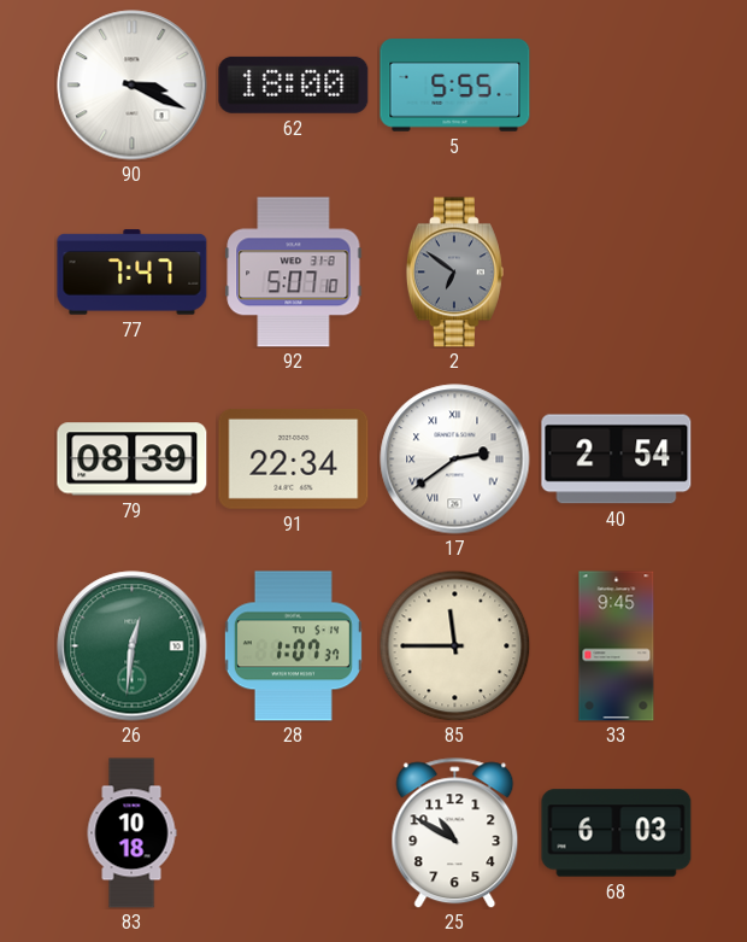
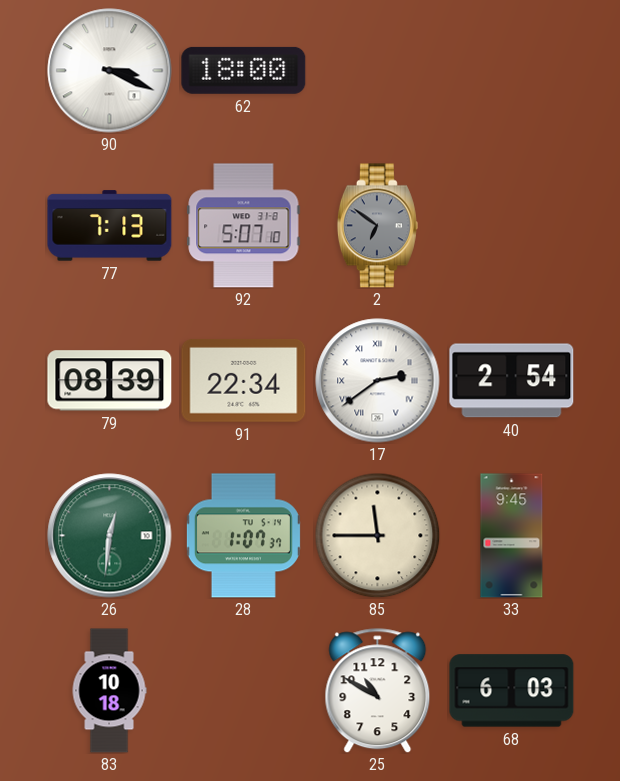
5: 5:55 -> none
77: 7:47 -> 7:13
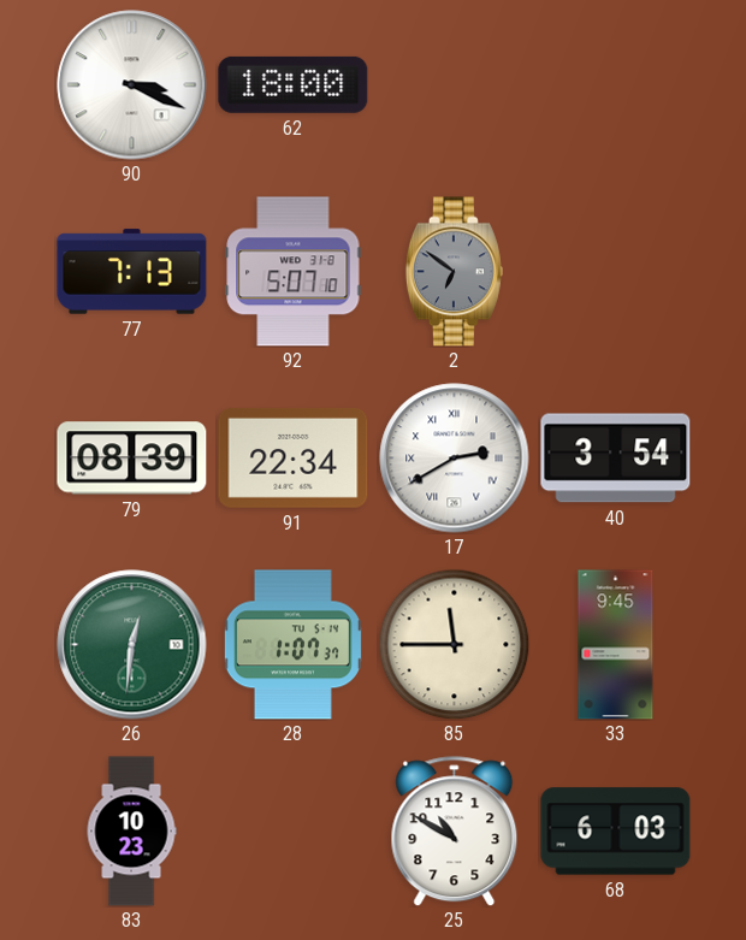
17: 2:39 -> 2:40
40: 2:54 -> 3:54
83: 10:18 -> 10:23
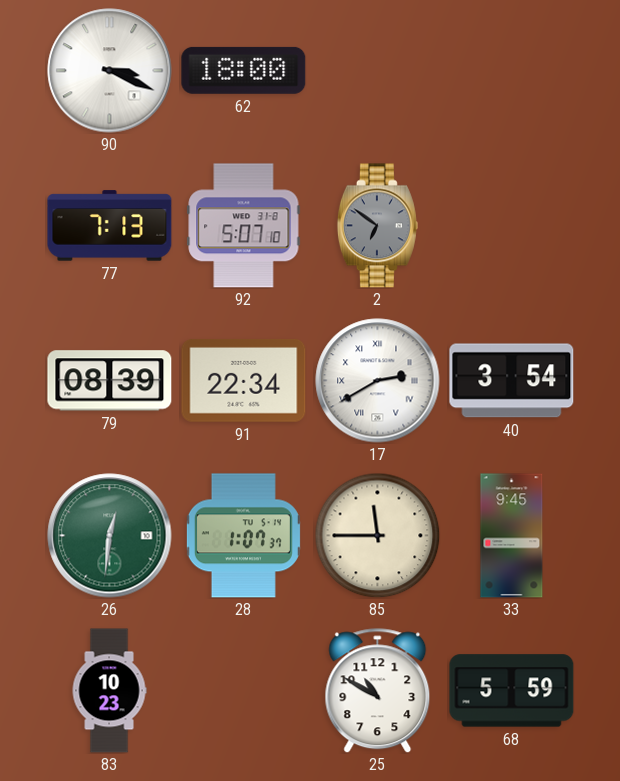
68: 6:03 -> 5:59
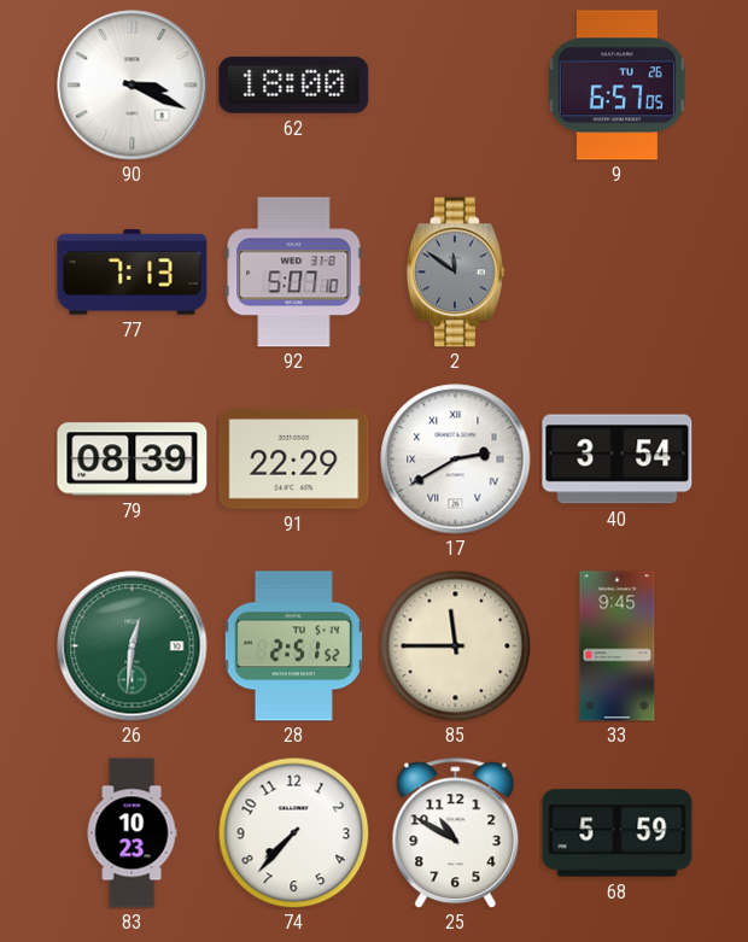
9: none -> 6:57
2: 6:51 -> 11:51
91: 22:34 -> 22:29
28: 1:07 -> 2:51
74: none -> 7:37
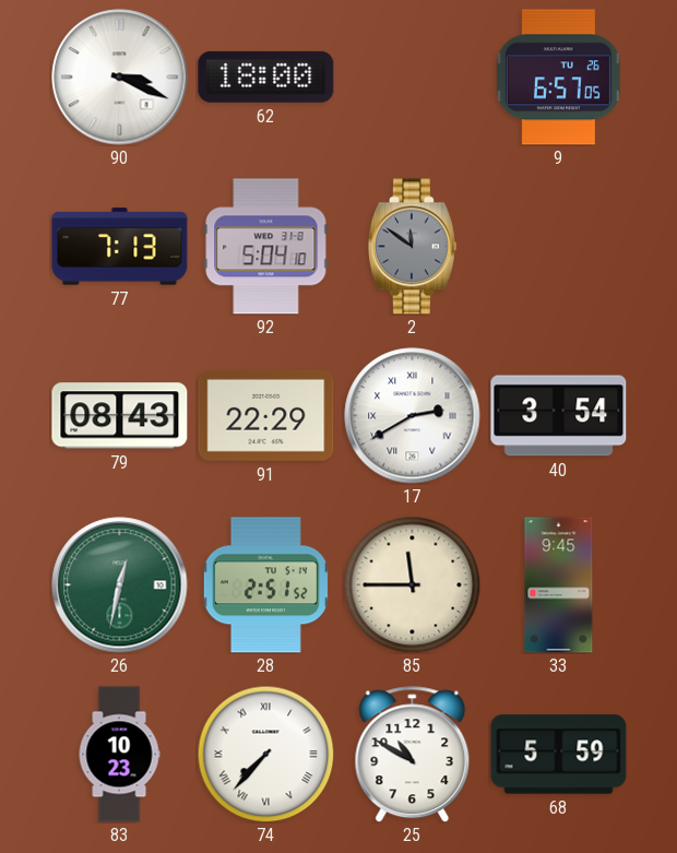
92: 5:07 -> 5:04
79: 08:39 -> 08:43
26: 12:31 -> 12:32
74 numerals: Arabic -> Roman
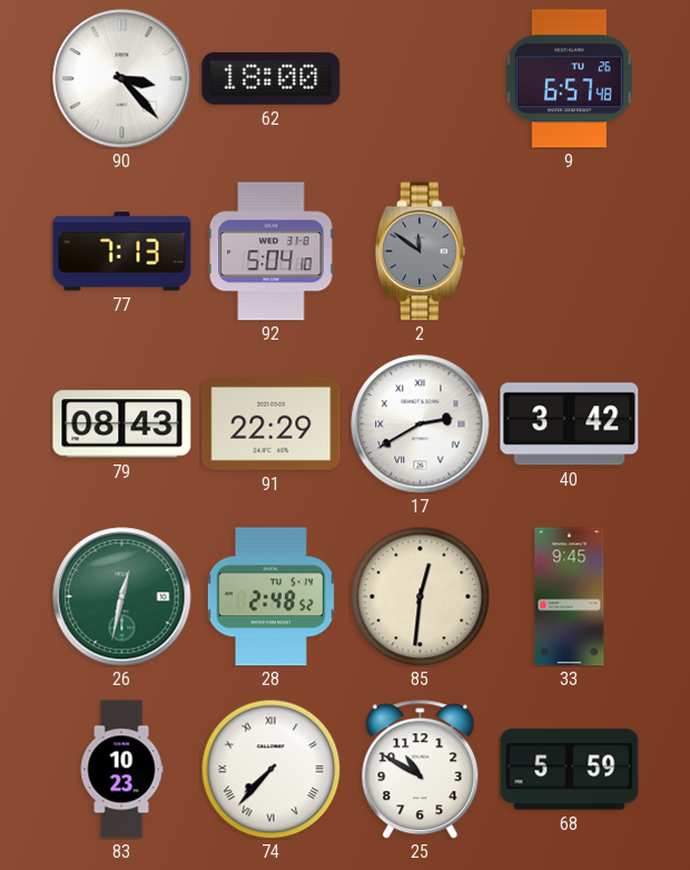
90: 3:19 -> 3:23
9: 6:57:05 -> 6:57:48
40: 3:54 -> 3:42
28: 2:51 -> 2:48
85: 11:45 -> 12:31
